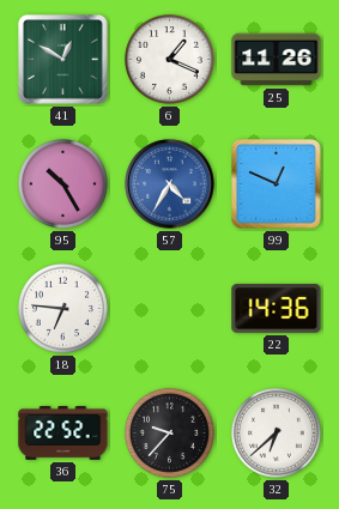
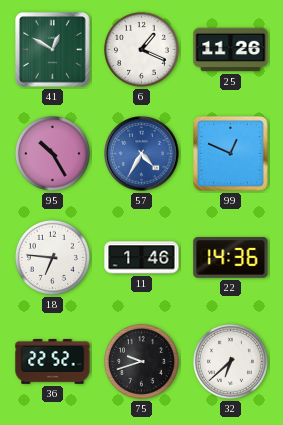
11: none -> 1:46
75: 9:37 -> 9:42
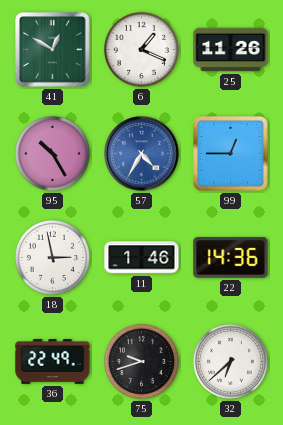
99: 12:49 -> 12:45
18: 6:46 -> 2:58
36: 22:52 -> 22:49
